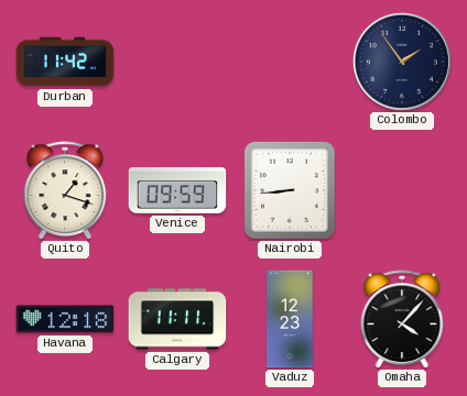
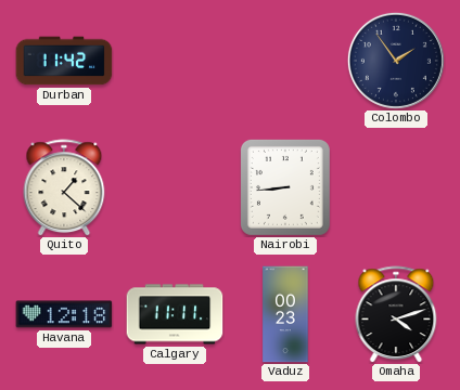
Quito: 1:18 -> 1:22
Venice: 09:59 -> none
Vaduz: 12:23 -> 00:23
Omaha: 4:07 -> 4:12
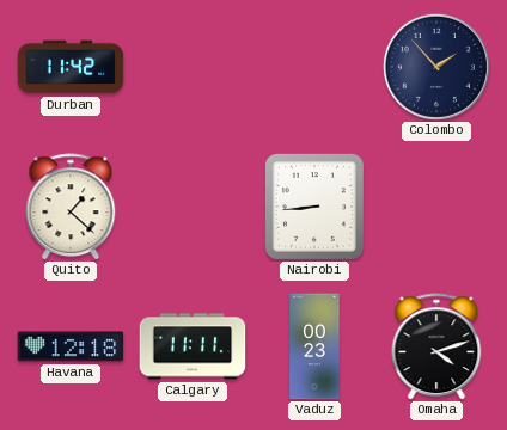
Colombo: 1:54 -> 1:53
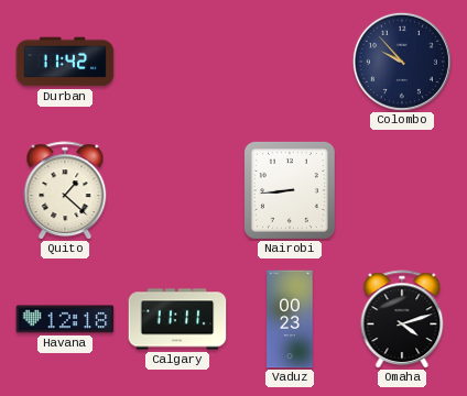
Colombo: 1:53 -> 9:53
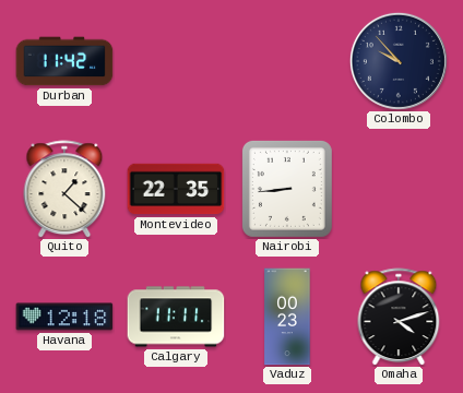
Montevideo: none -> 22:35
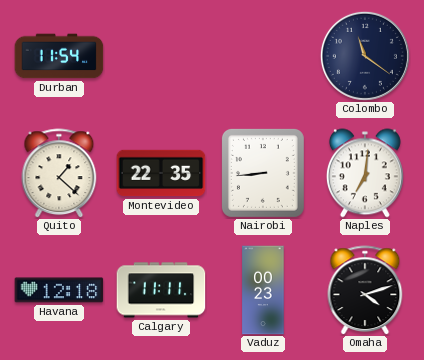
Durban: 11:42 -> 11:54
Colombo: 9:53 -> 11:21
Naples: none -> 7:01
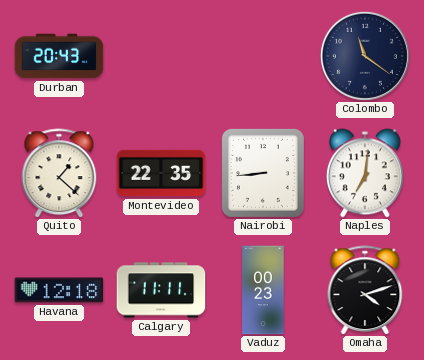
Durban: 11:54 -> 20:43
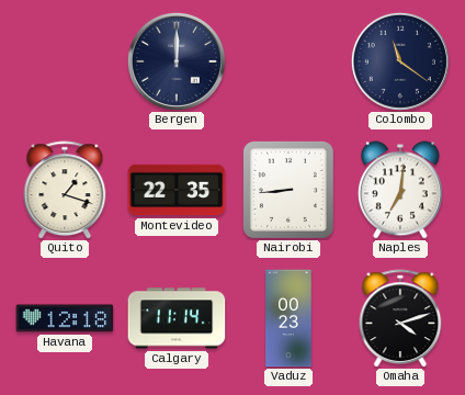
Durban: 20:43 -> none
Bergen: none -> 12:00
Quito: 1:22 -> 1:18
Calgary: 11:11 -> 11:14
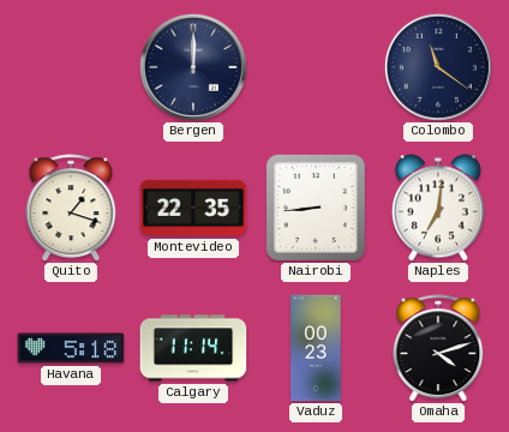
Havana: 12:18 -> 5:18
